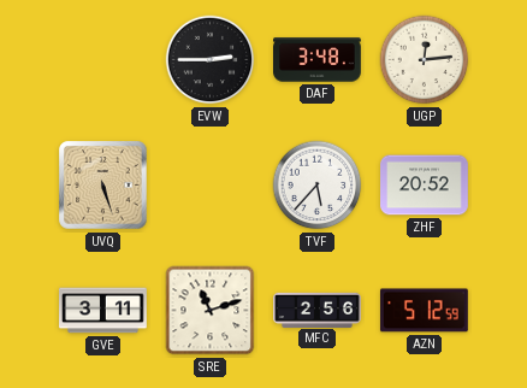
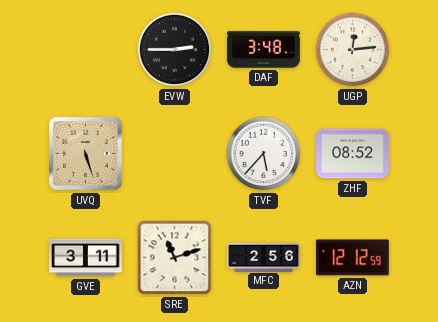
ZHF: 20:52 -> 08:52
AZN: 5:12 -> 12:12
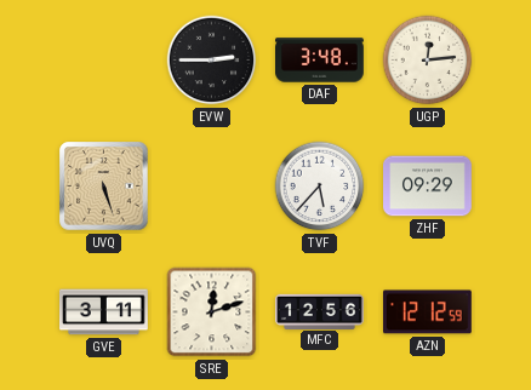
ZHF: 08:52 -> 09:29
SRE: 11:12 -> 12:12
MFC: 2:56 -> 12:56
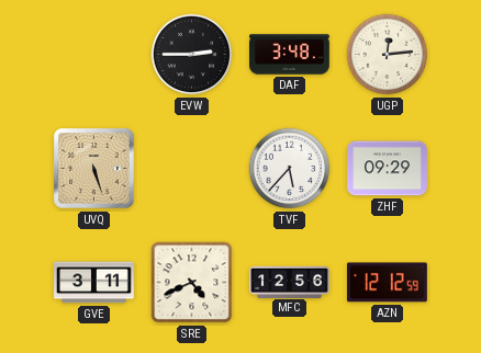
SRE: 12:12 -> 4:41
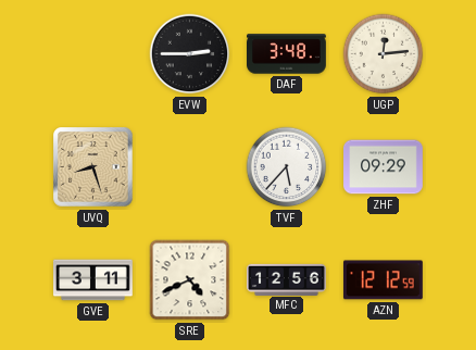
UVQ: 5:27 -> 8:27
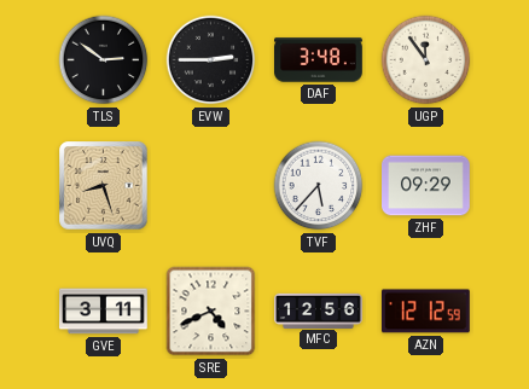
TLS: none -> 2:51
UGP: 12:14 -> 11:54
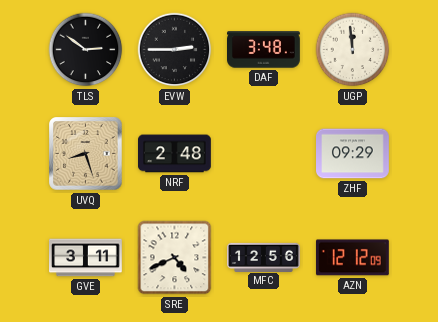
UGP: 11:54 -> 11:59
NRF: none -> 2:48
TVF: 5:37 -> none
AZN: 12:12:59 -> 12:12:09
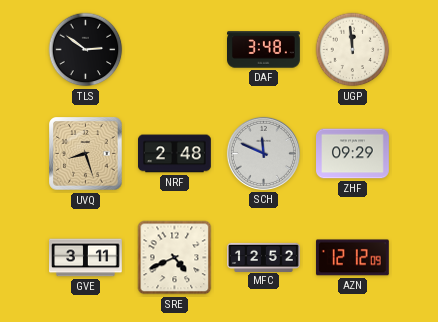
EVW: 2:45 -> none
SCH: none -> 11:49
MFC: 12:56 -> 12:52
